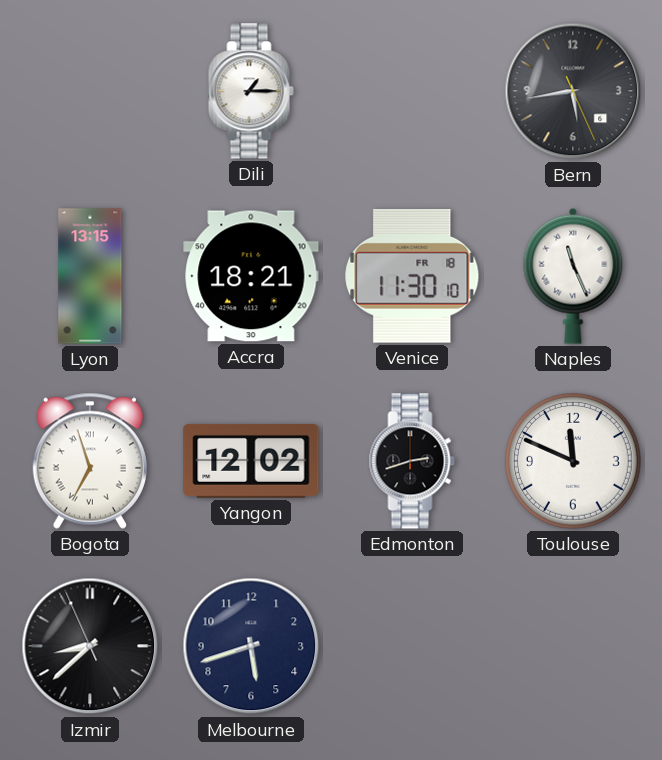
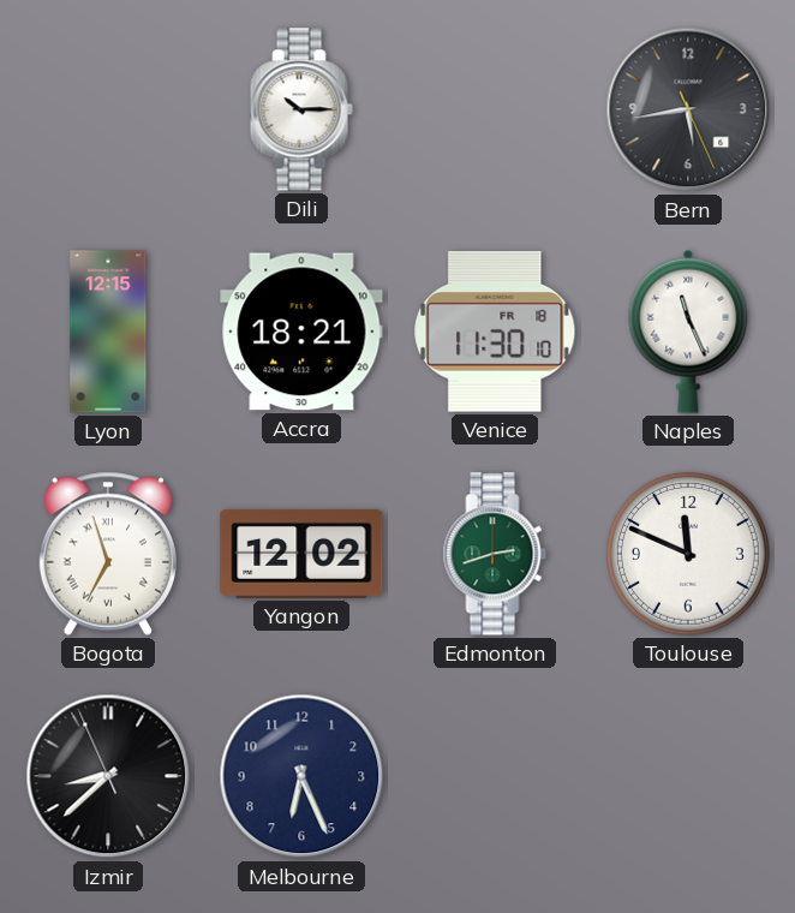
Dili: 1:15 -> 10:15
Lyon: 13:15 -> 12:15
Edmonton dial: black -> green
Melbourne: 5:42 -> 6:26
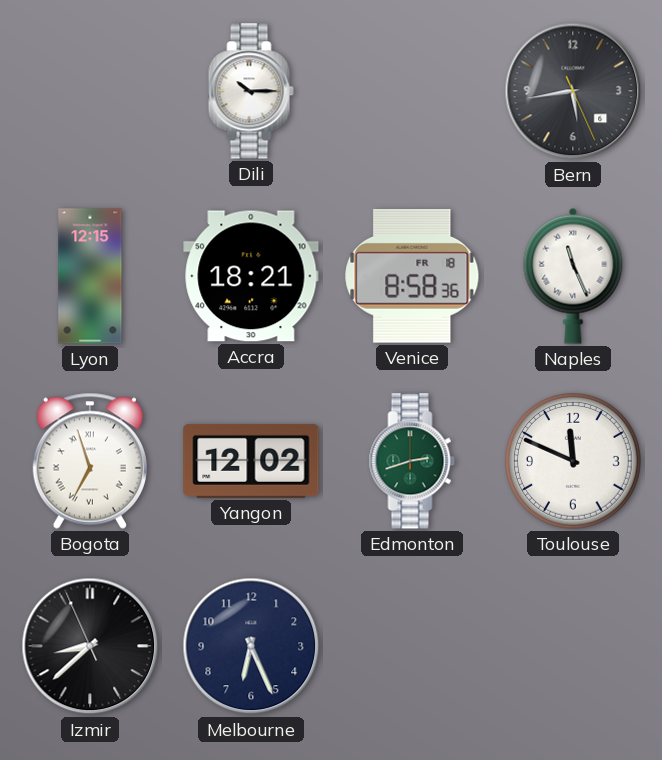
Venice: 11:30 -> 8:58
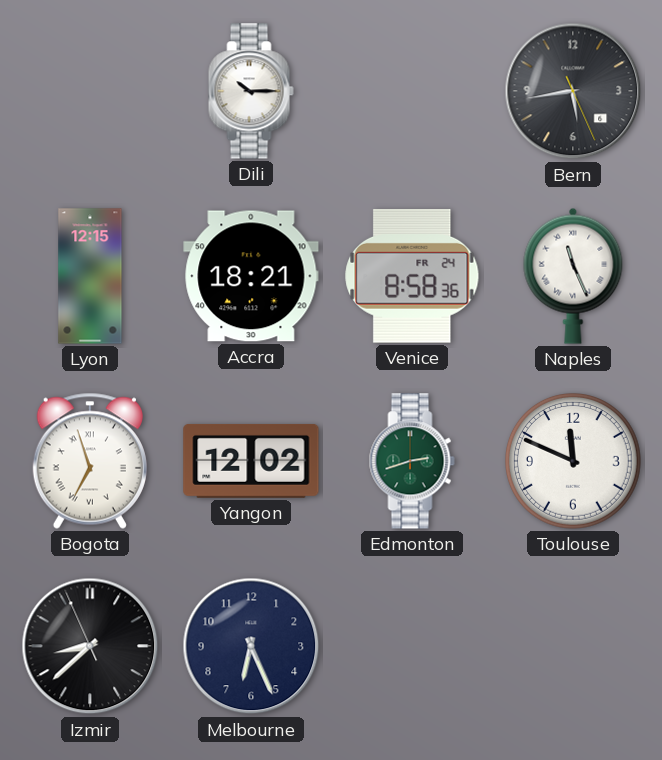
Venice date: FR 18 -> FR 24
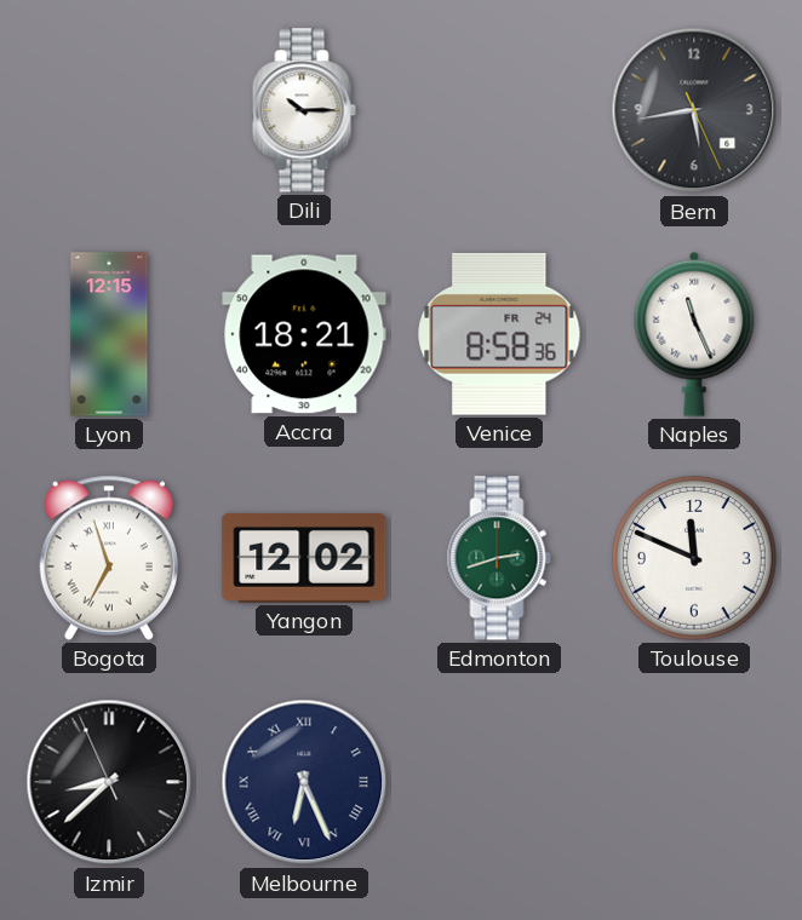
Melbourne numerals: Arabic -> Roman
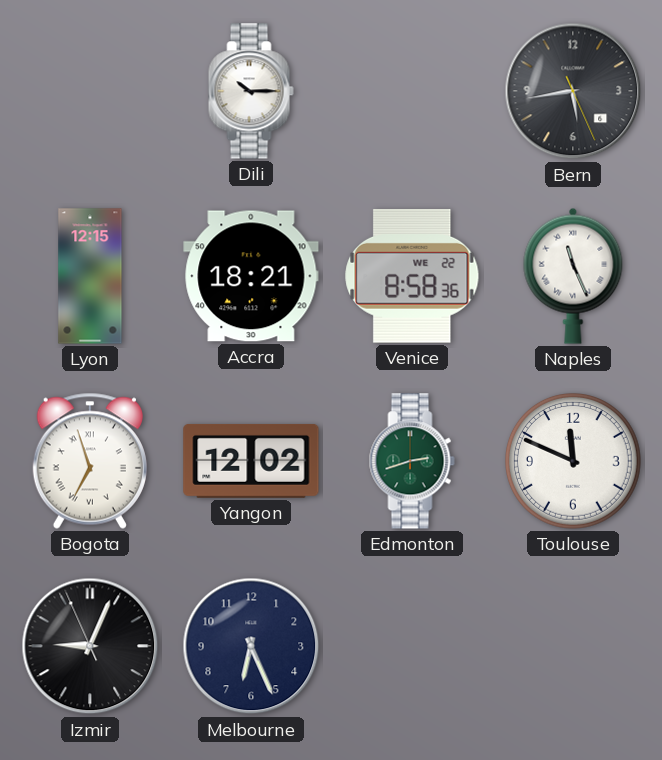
Venice date: FR 24 -> WE 22
Izmir: 8:37 -> 9:03
Melbourne numerals: Roman -> Arabic
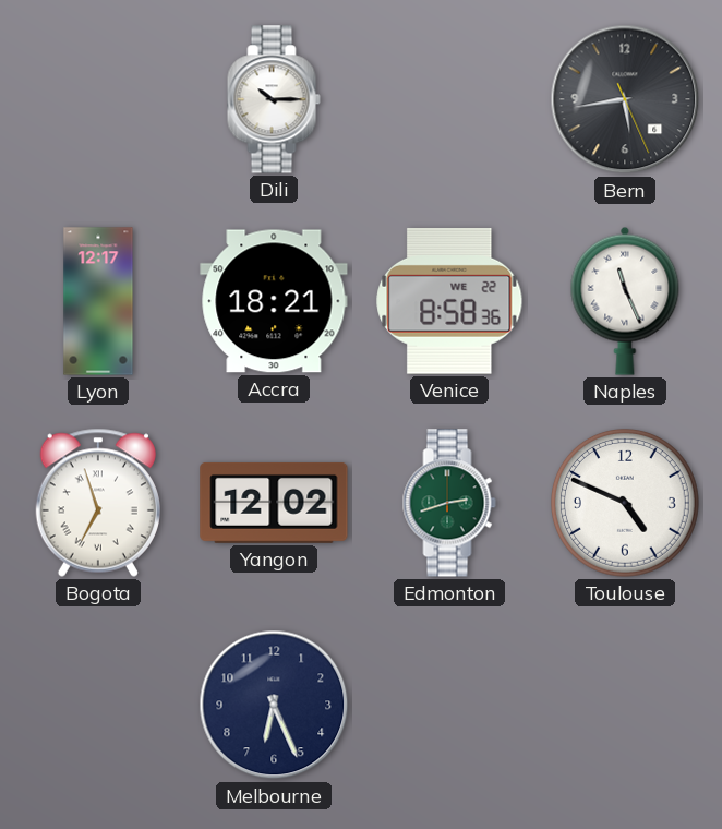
Lyon: 12:15 -> 12:17
Toulouse: 11:49 -> 4:49
Izmir: 9:03 -> none
